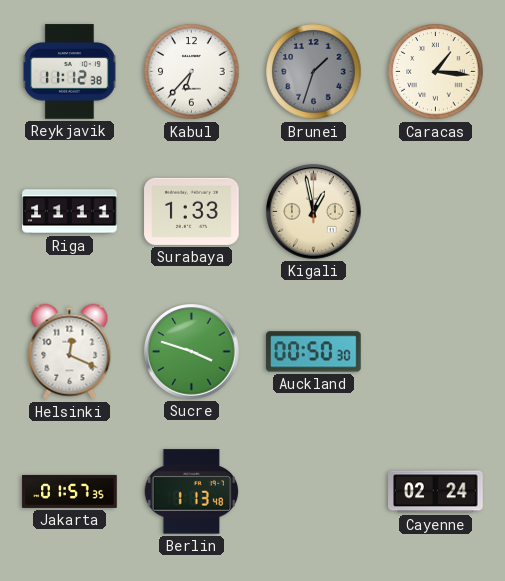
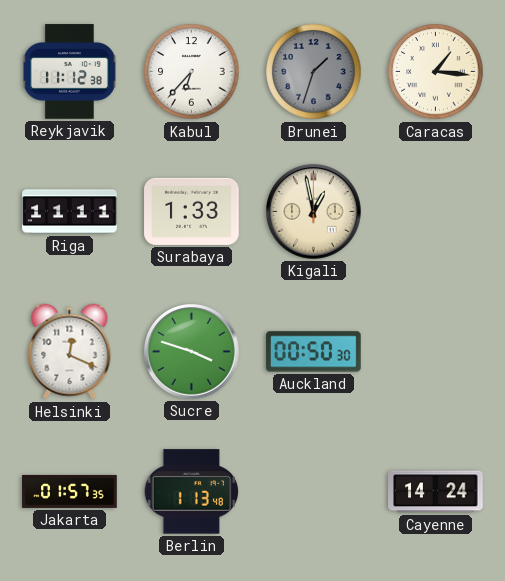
Cayenne: 02:24 -> 14:24
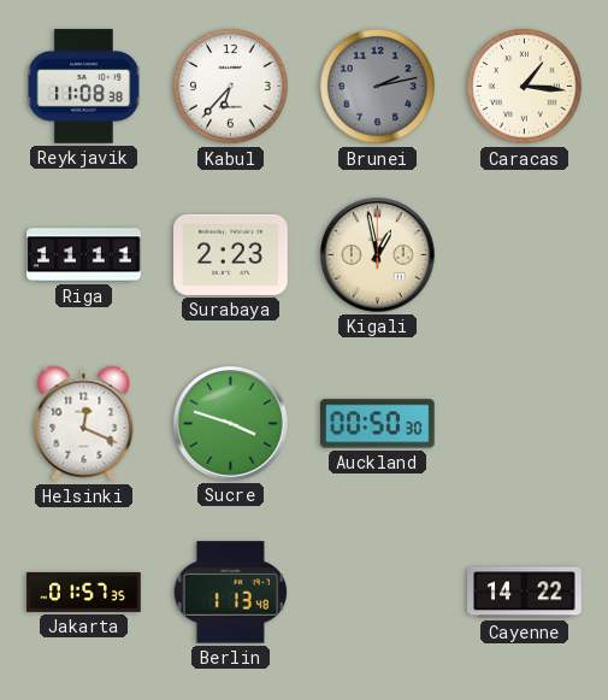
Reykjavik: 11:12 -> 11:08
Brunei: 1:33 -> 2:13
Surabaya: 1:33 -> 2:23
Cayenne: 14:24 -> 14:22
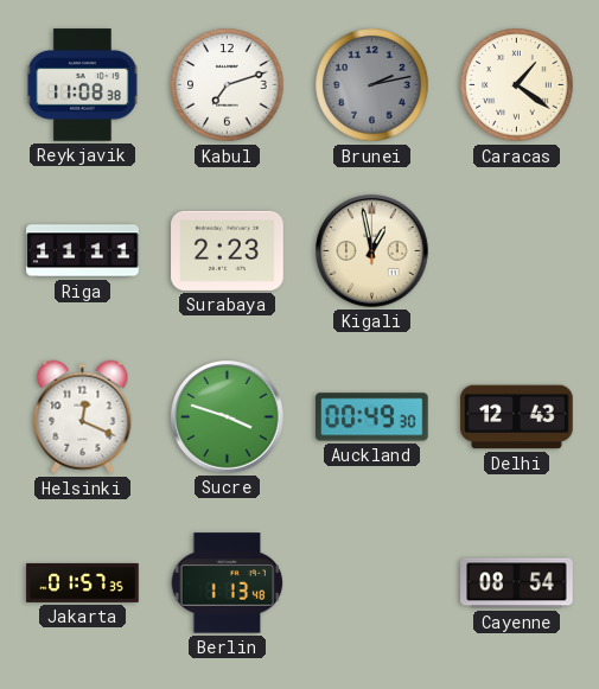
Kabul: 6:37 -> 7:12
Caracas: 1:16 -> 1:21
Auckland: 00:50 -> 00:49
Delhi: none -> 12:43
Cayenne: 14:22 -> 08:54
